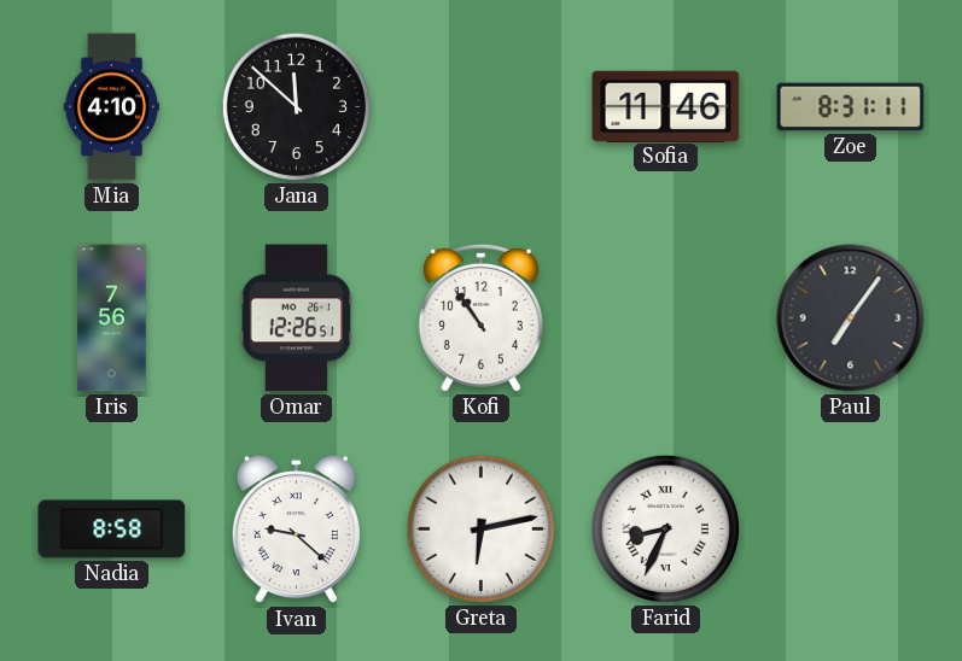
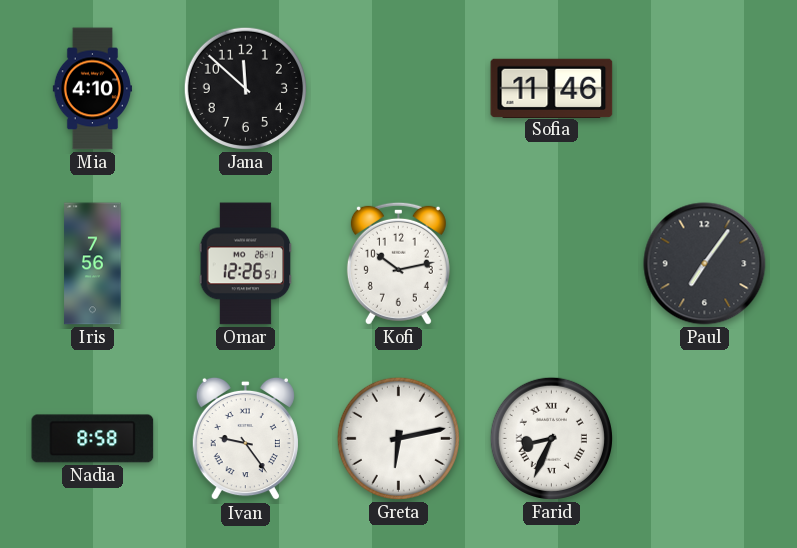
Zoe: 8:31 -> none
Kofi: 10:54 -> 10:13
Ivan: 9:22 -> 9:24
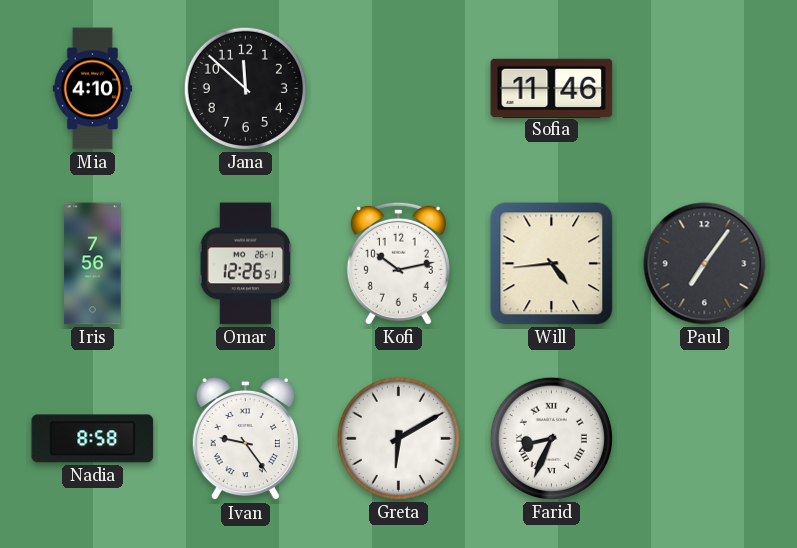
Will: none -> 4:44
Greta: 6:13 -> 6:10
